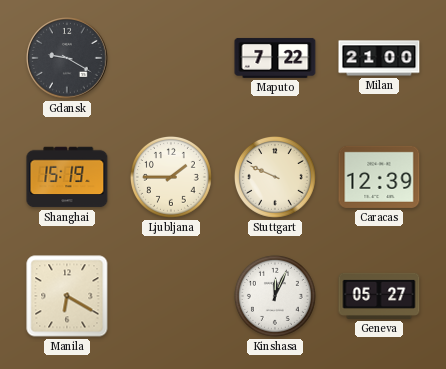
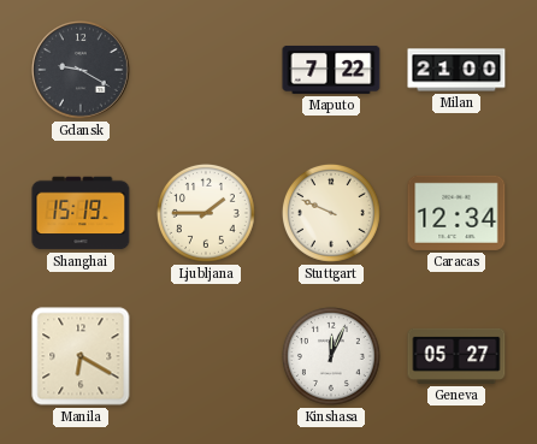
Caracas: 12:39 -> 12:34
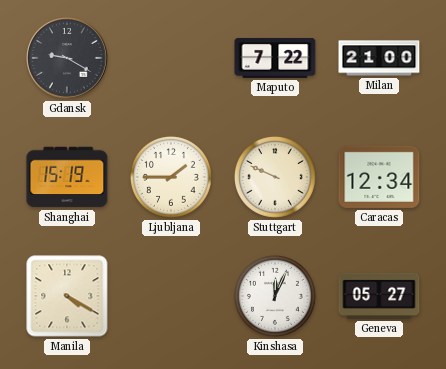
Manila: 6:20 -> 4:20
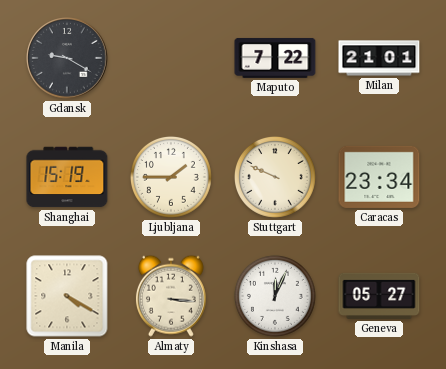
Milan: 21:00 -> 21:01
Caracas: 12:34 -> 23:34
Almaty: none -> 3:16
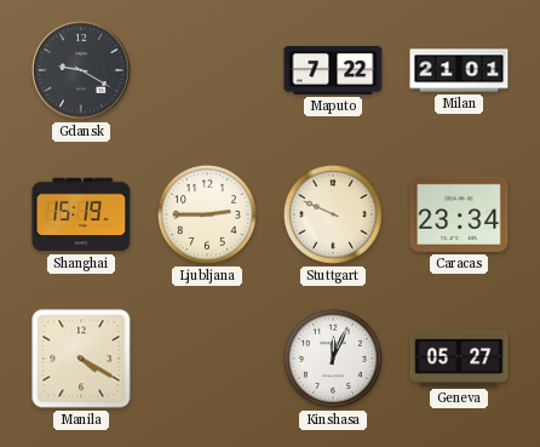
Ljubljana: 1:45 -> 2:45
Almaty: 3:16 -> none
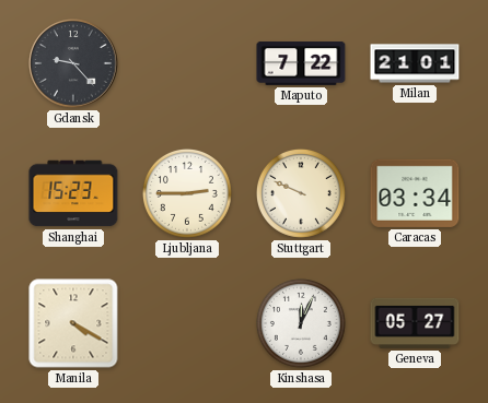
Gdansk: 9:20 -> 9:23
Shanghai: 15:19 -> 15:23
Caracas: 23:34 -> 03:34
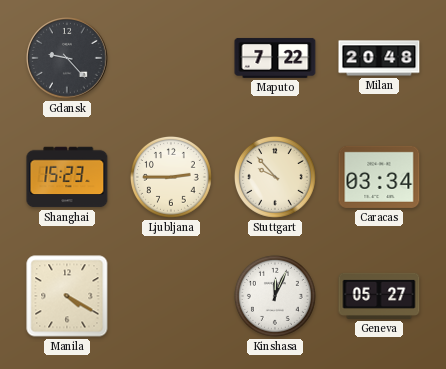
Milan: 21:01 -> 20:48
Stuttgart: 9:49 -> 9:53
